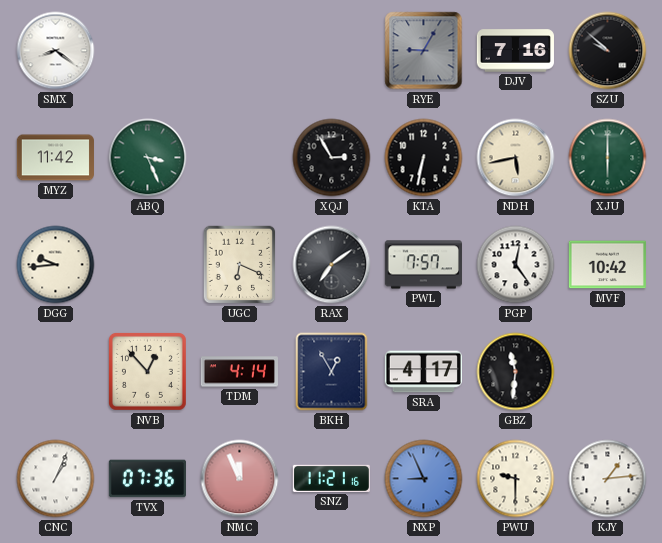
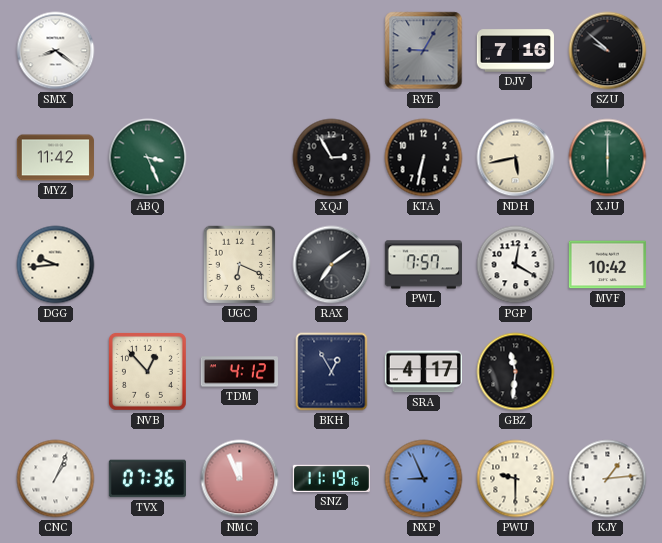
PGP: 12:24 -> 12:20
TDM: 4:14 -> 4:12
SNZ: 11:21 -> 11:19
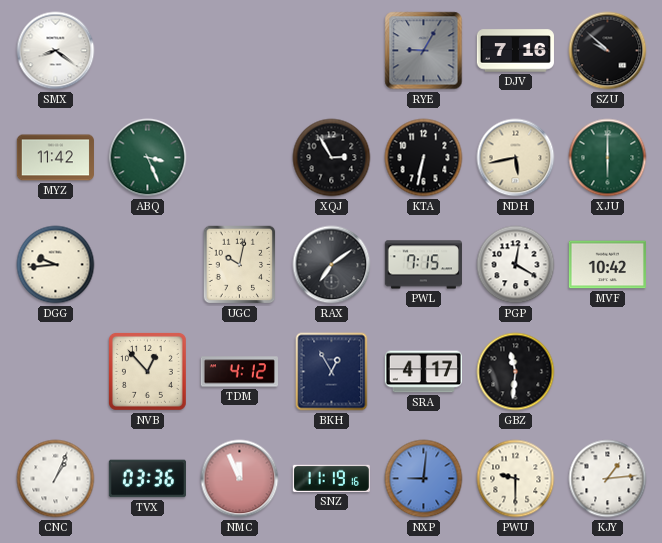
UGC: 6:19 -> 10:02
PWL: 7:57 -> 7:15
TVX: 07:36 -> 03:36
NXP: 8:56 -> 9:01
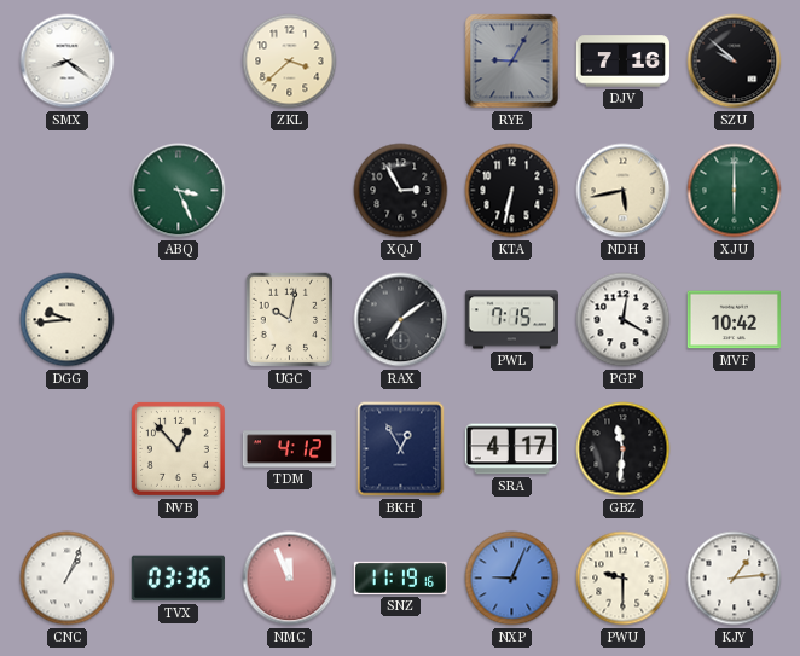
ZKL: none -> 3:38
MYZ: 11:42 -> none
NXP: 9:01 -> 9:04
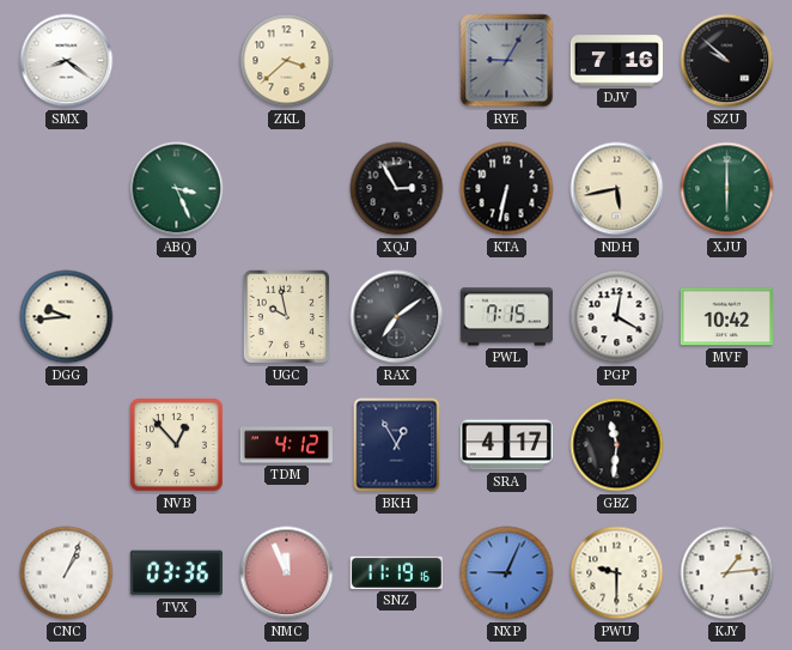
UGC: 10:02 -> 9:58
